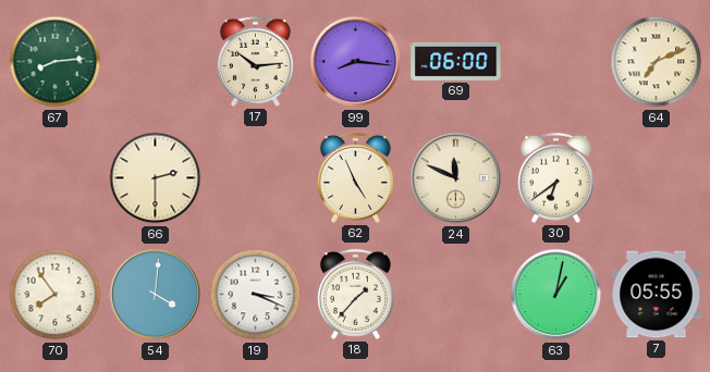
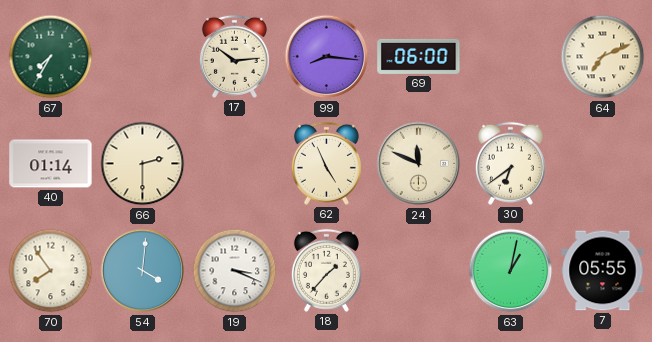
67: 8:14 -> 7:35
40: none -> 01:14
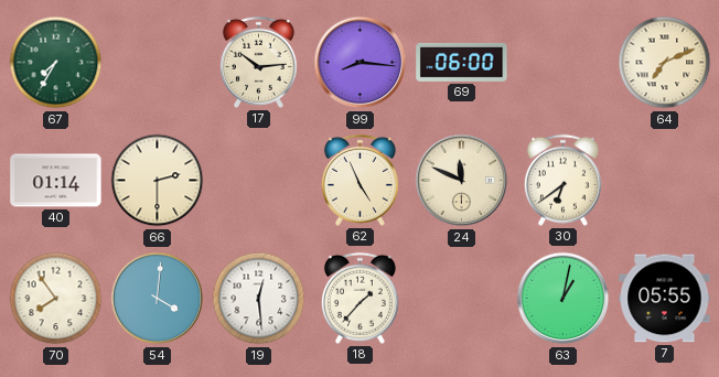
19: 3:19 -> 12:29
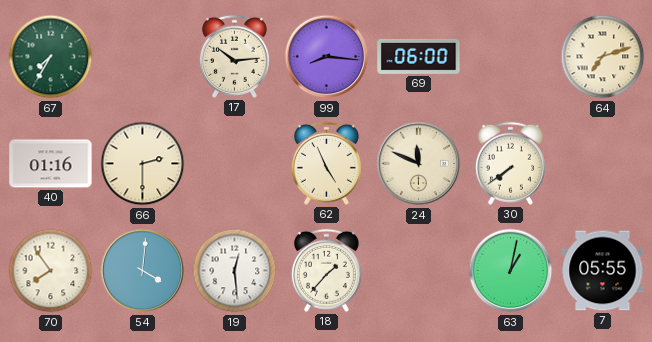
64: 7:11 -> 7:12
40: 01:14 -> 01:16
30: 6:39 -> 7:39
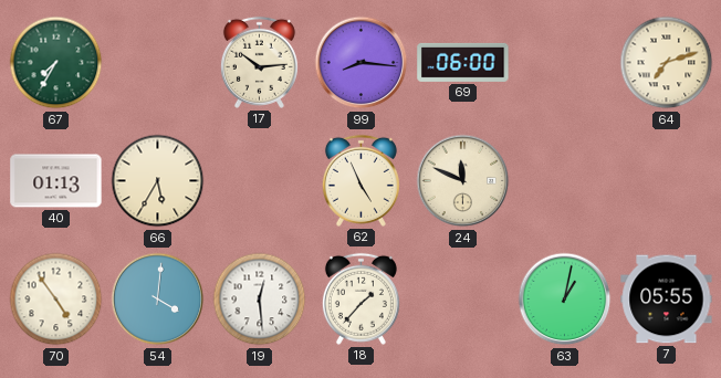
40: 01:16 -> 01:13
66: 2:30 -> 5:35
30: 7:39 -> none
70: 7:54 -> 4:54
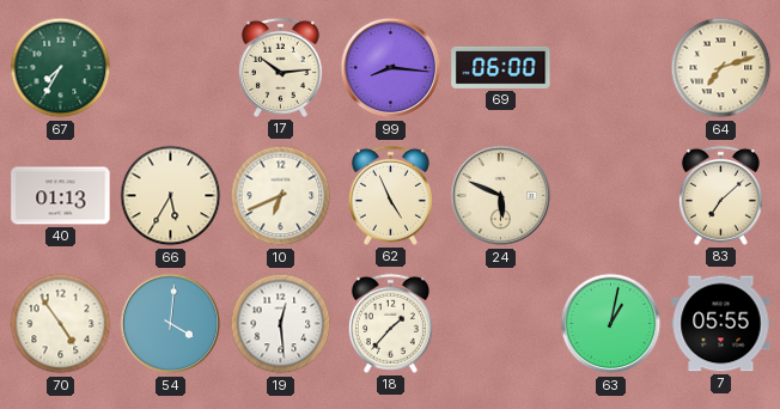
10: none -> 6:41
24: 11:49 -> 5:49
83: none -> 7:08
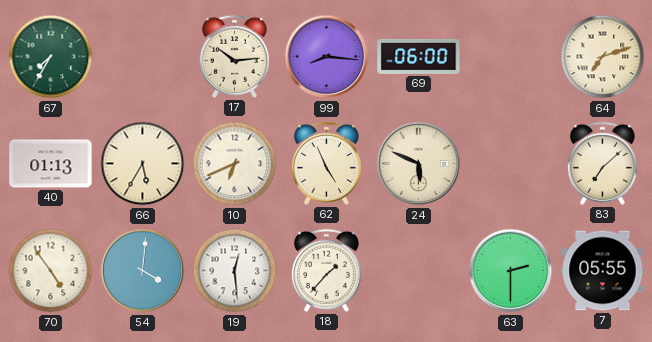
63: 1:02 -> 2:30
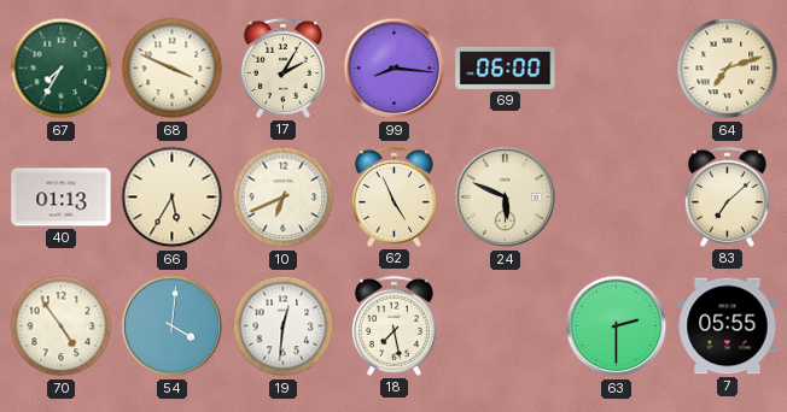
68: none -> 3:49
17: 10:14 -> 2:05
19: 12:29 -> 12:31
18: 1:37 -> 7:28
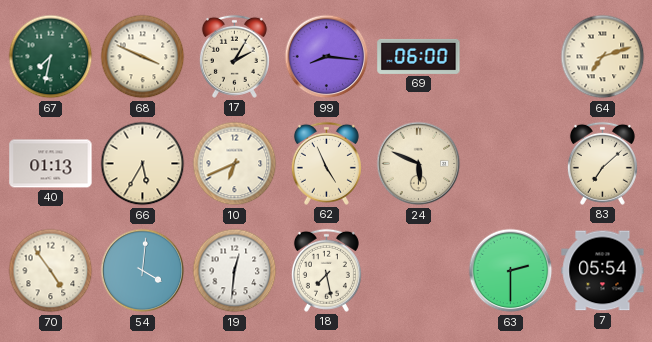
67: 7:35 -> 7:32
7: 05:55 -> 05:54
